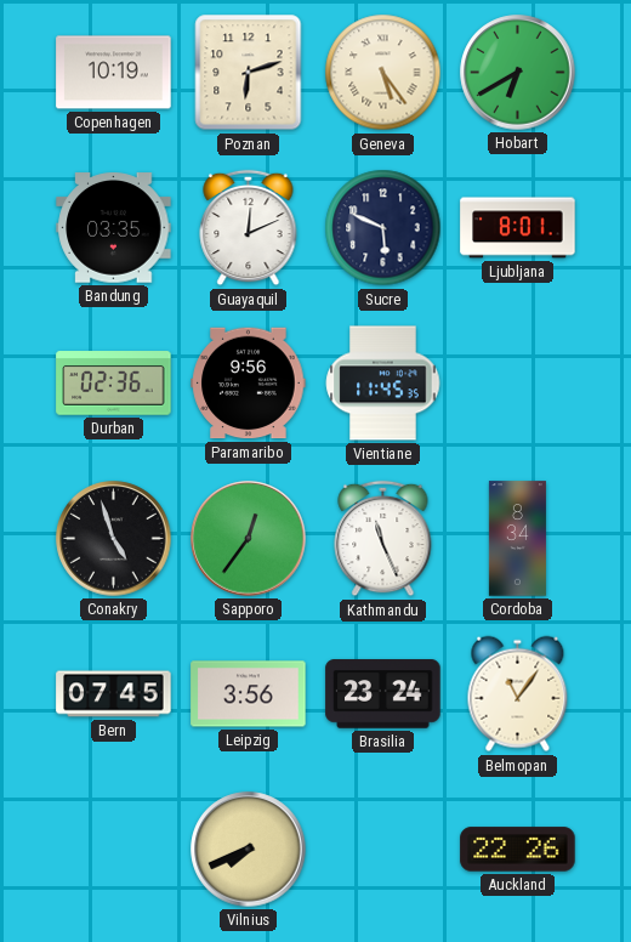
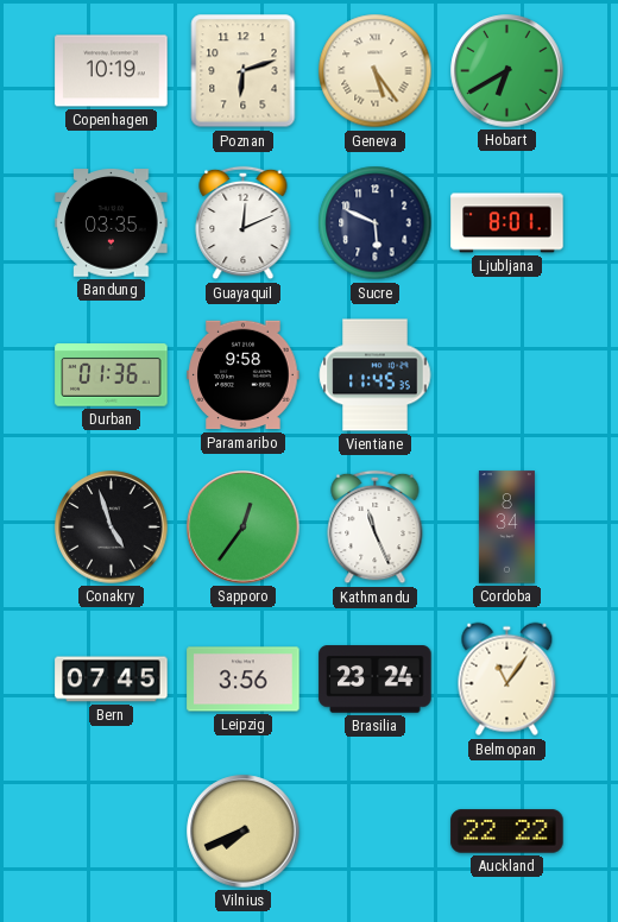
Durban: 02:36 -> 01:36
Paramaribo: 9:56 -> 9:58
Auckland: 22:26 -> 22:22
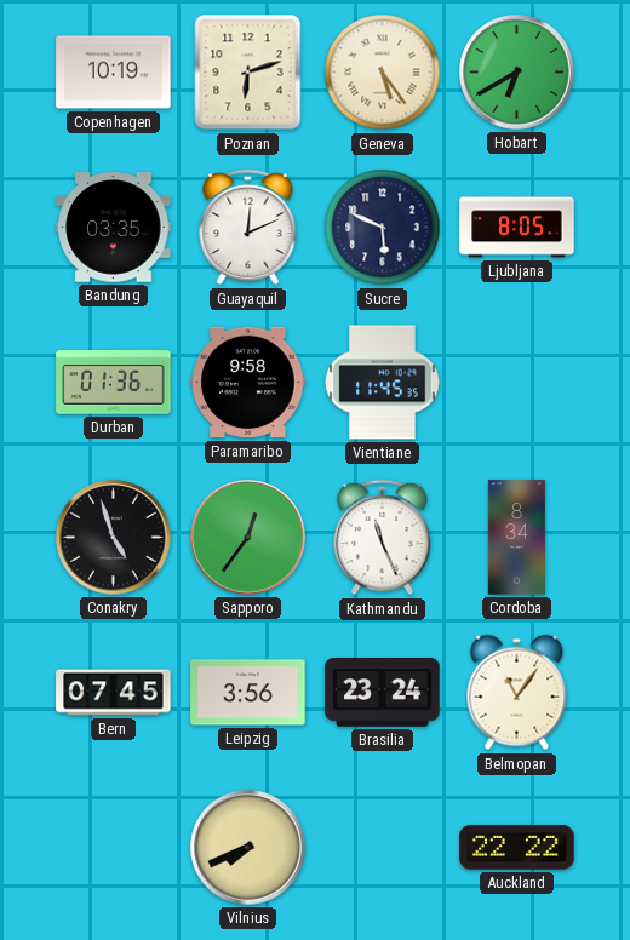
Ljubljana: 8:01 -> 8:05
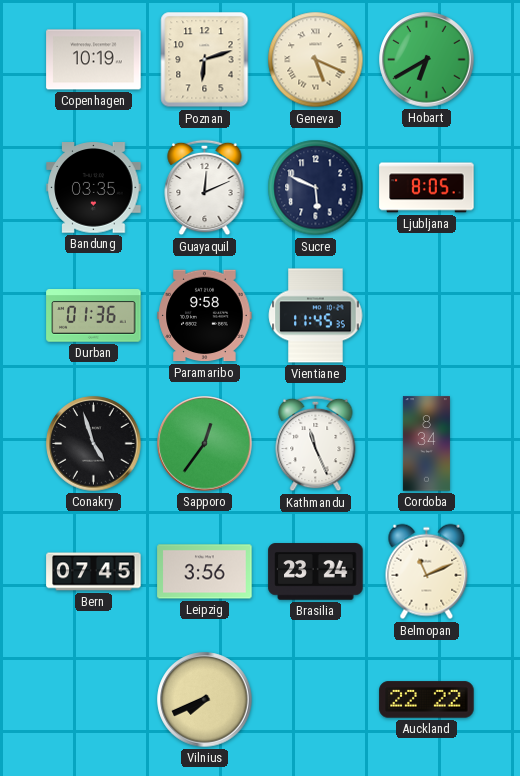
Geneva: 5:24 -> 5:19
Belmopan: 11:06 -> 11:11
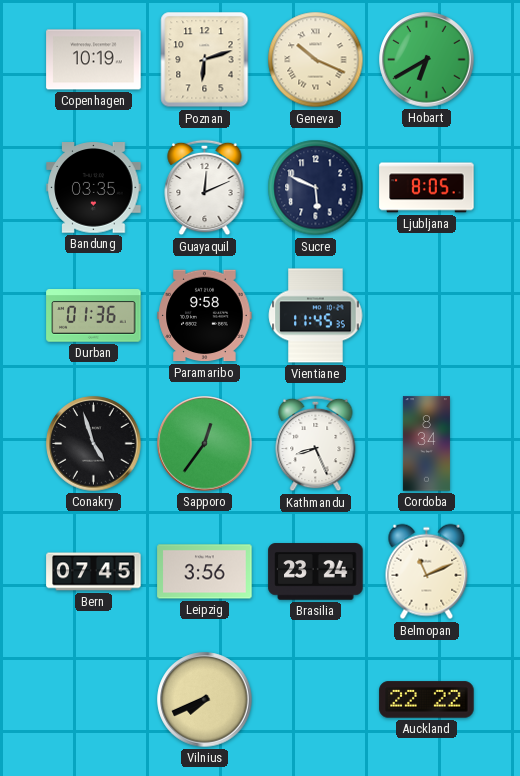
Geneva: 5:19 -> 10:19
Kathmandu: 11:26 -> 8:26
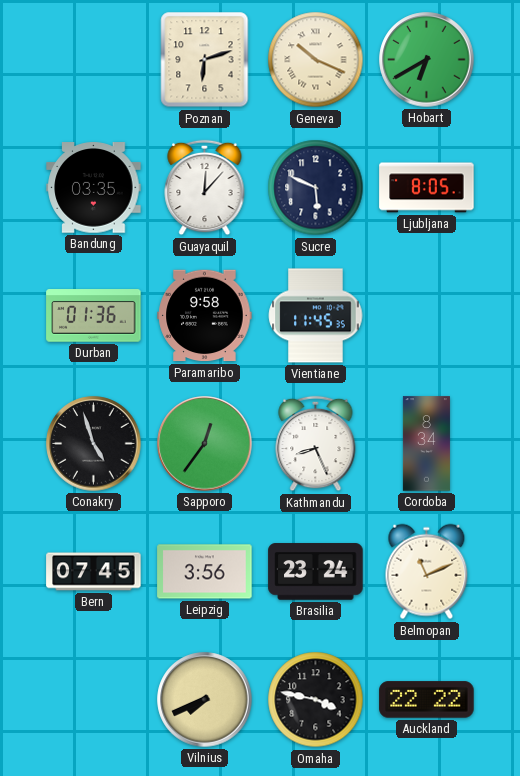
Copenhagen: 10:19 -> none
Guayaquil: 12:11 -> 12:07
Omaha: none -> 3:47
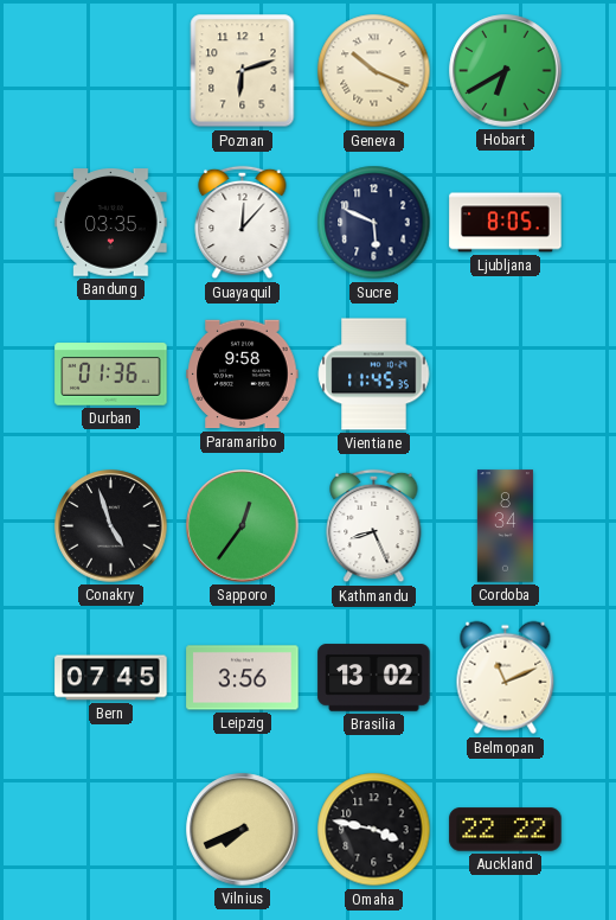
Brasilia: 23:24 -> 13:02
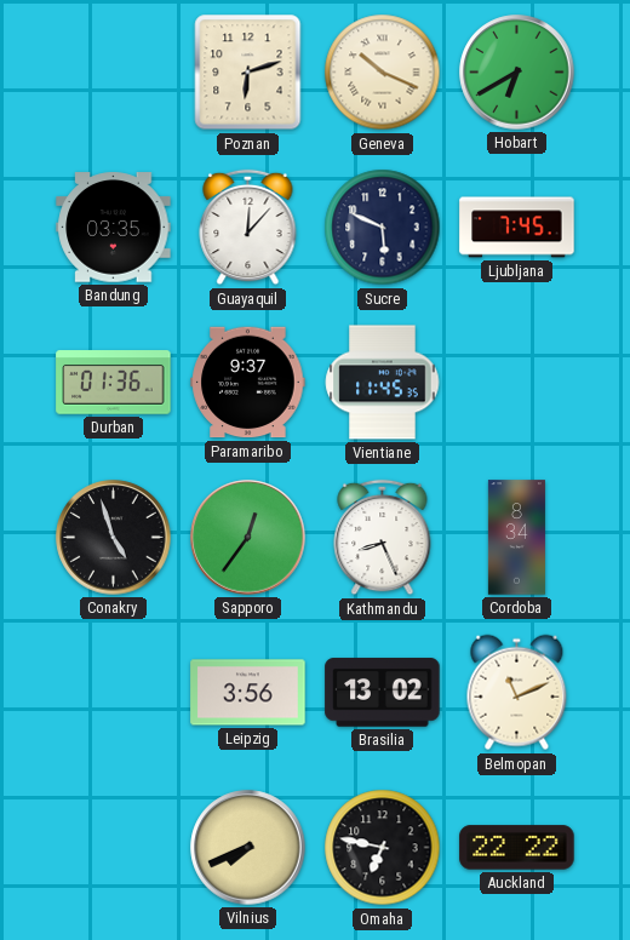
Ljubljana: 8:05 -> 7:45
Paramaribo: 9:58 -> 9:37
Bern: 07:45 -> none
Omaha: 3:47 -> 6:47
